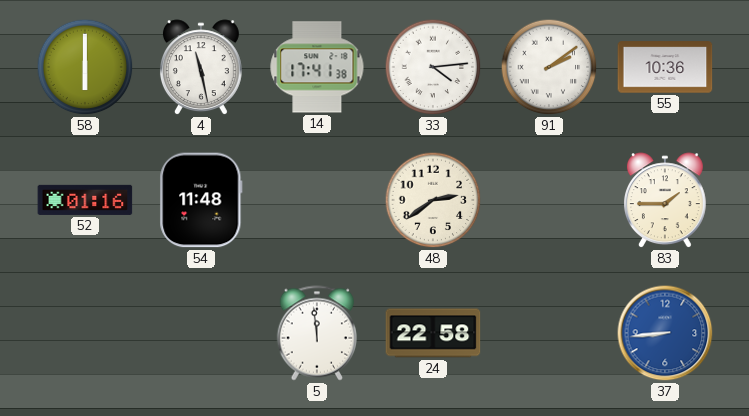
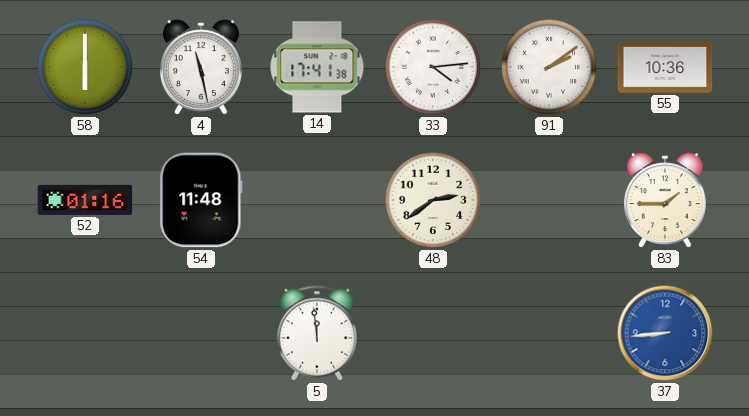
24: 22:58 -> none
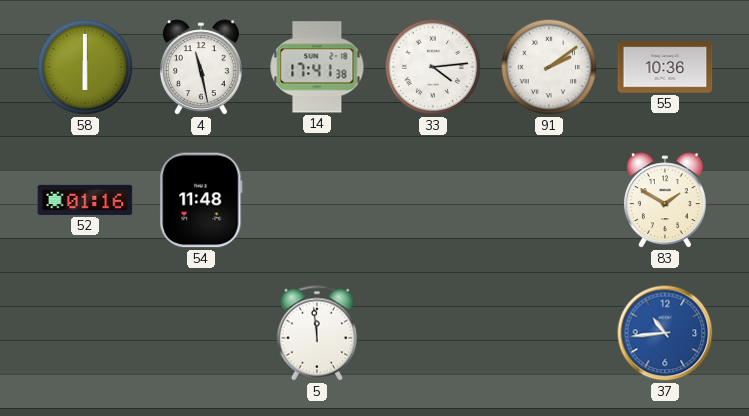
48: 2:39 -> none
83: 1:45 -> 1:50
37: 8:44 -> 10:44
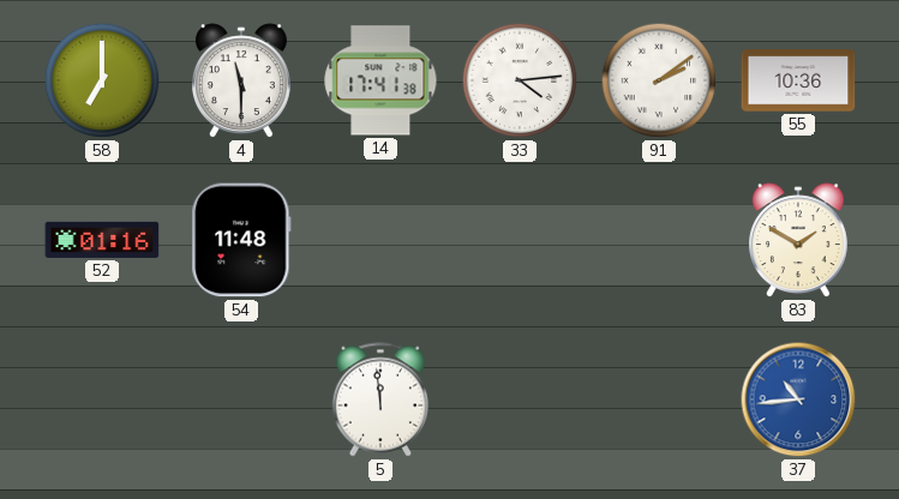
58: 6:00 -> 7:00
4: 11:28 -> 11:30
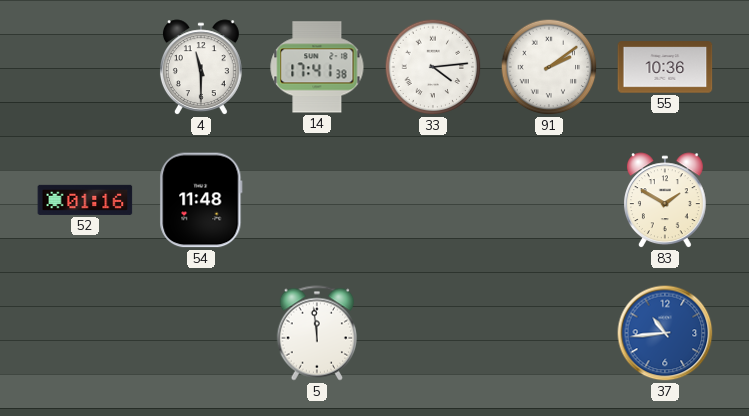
58: 7:00 -> none
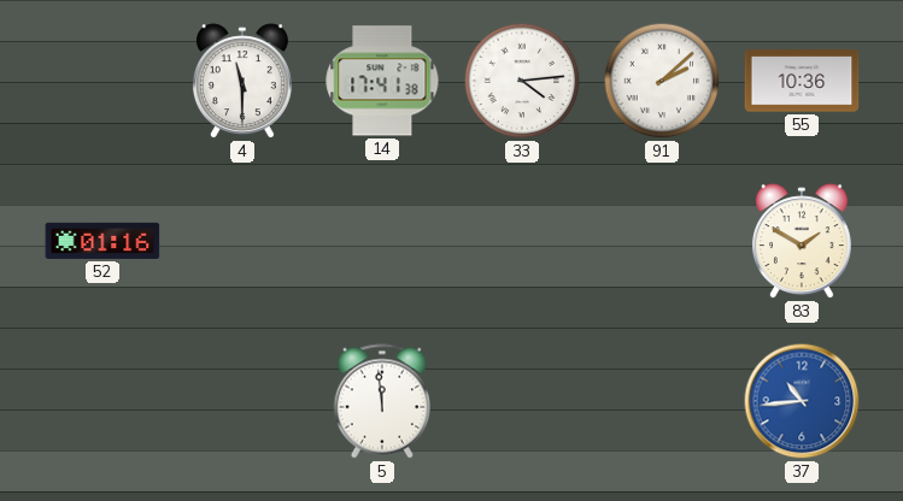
91: 2:09 -> 2:08
54: 11:48 -> none
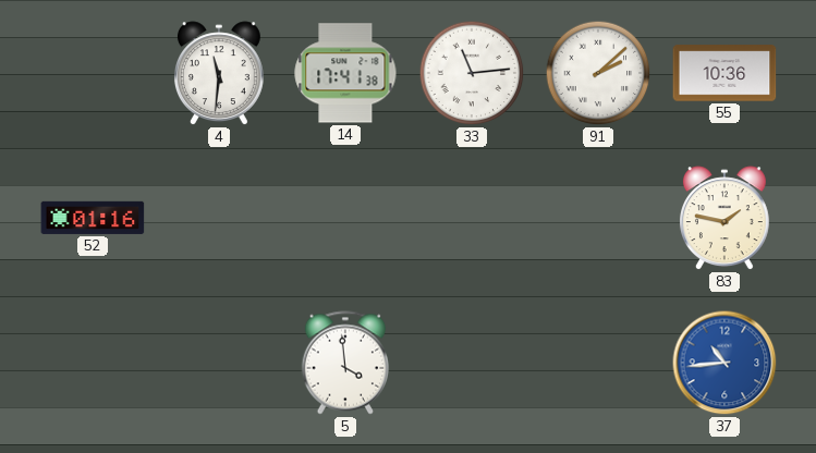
4: 11:30 -> 11:31
33: 4:14 -> 11:14
83: 1:50 -> 1:47
5: 11:59 -> 3:59
